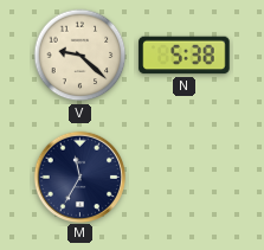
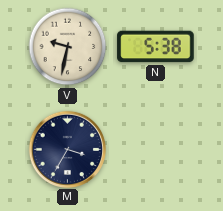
V: 9:22 -> 9:32
M: 11:35 -> 3:35
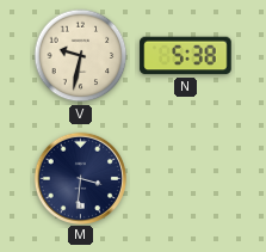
M: 3:35 -> 3:31
